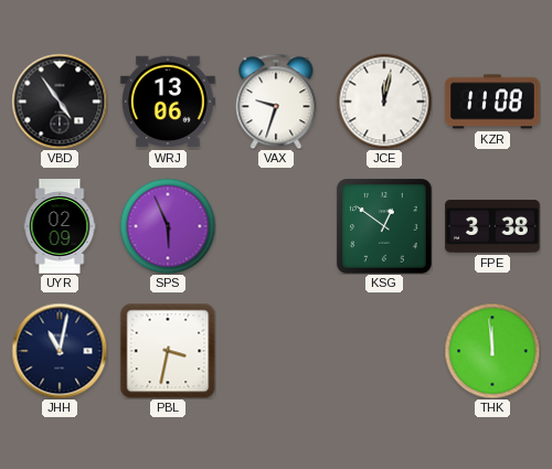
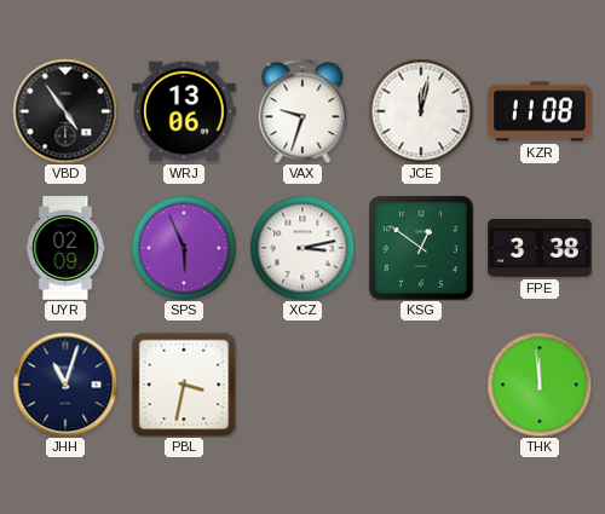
XCZ: none -> 3:13
JHH: 11:02 -> 11:03
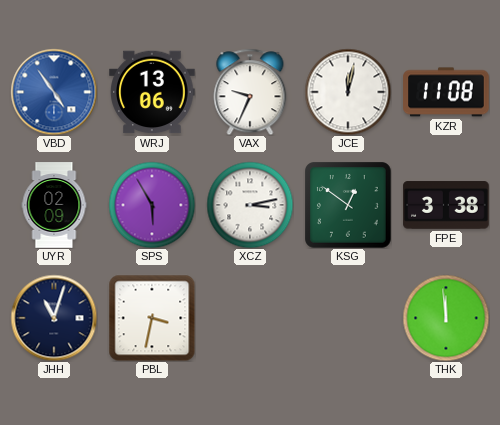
VBD dial: black -> blue
VAX: 9:33 -> 9:34
SPS: 5:56 -> 5:55
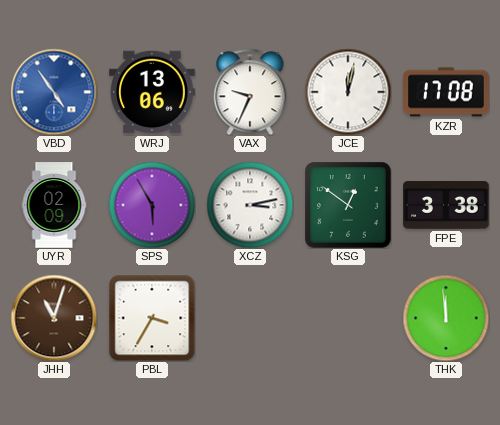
KZR: 11:08 -> 17:08
JHH dial: navy -> brown
PBL: 3:32 -> 3:35
